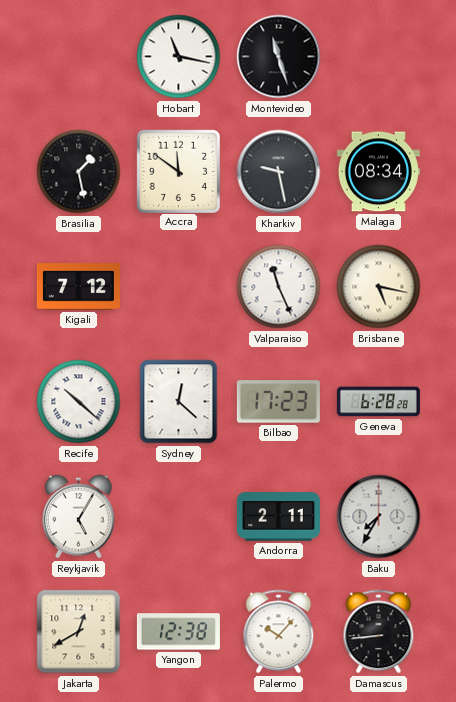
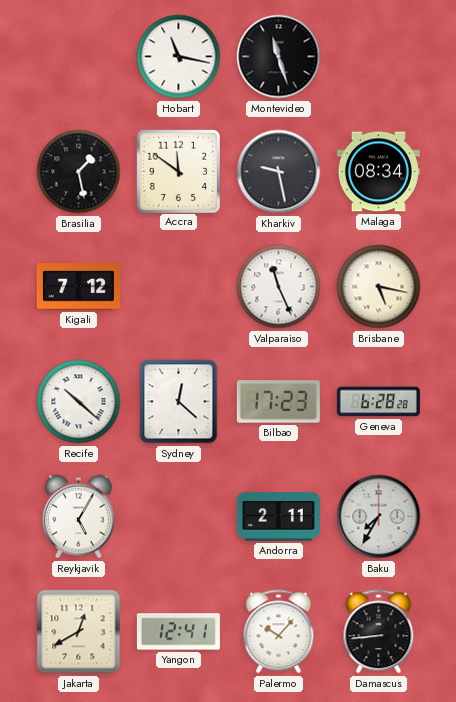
Yangon: 12:38 -> 12:41
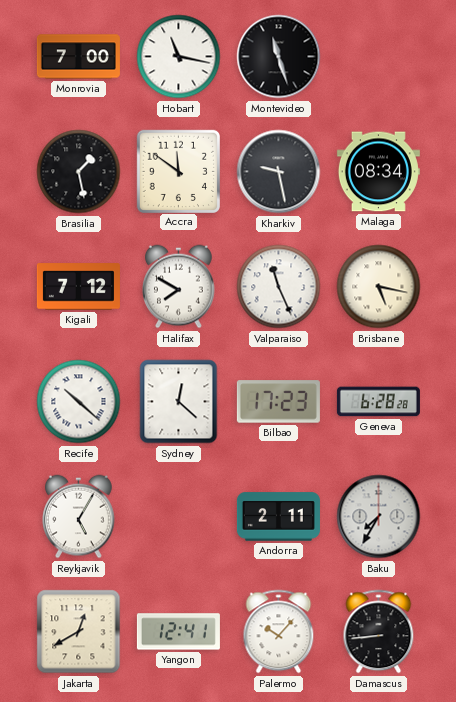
Monrovia: none -> 7:00
Halifax: none -> 7:50
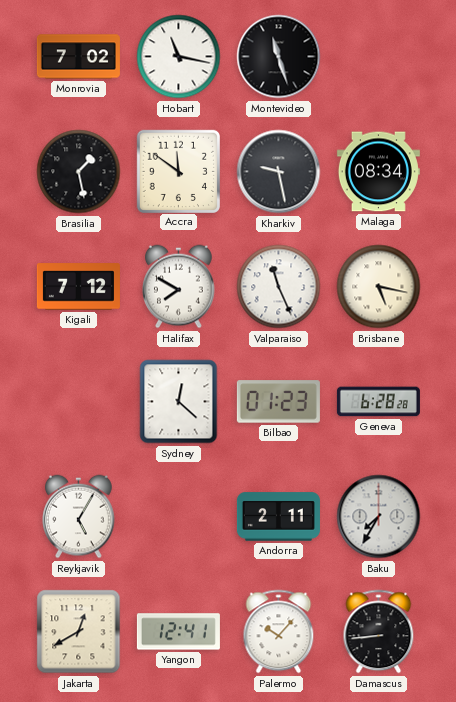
Monrovia: 7:00 -> 7:02
Recife: 10:22 -> none
Bilbao: 17:23 -> 01:23
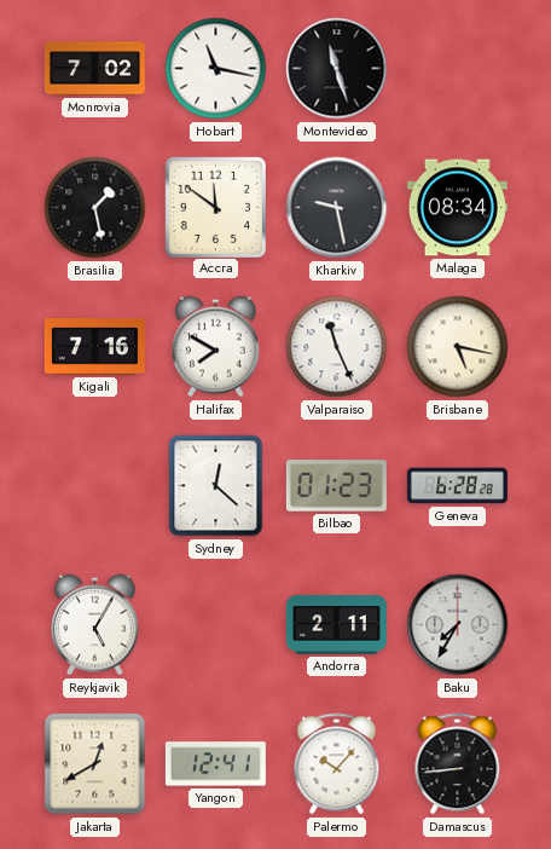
Kigali: 7:12 -> 7:16
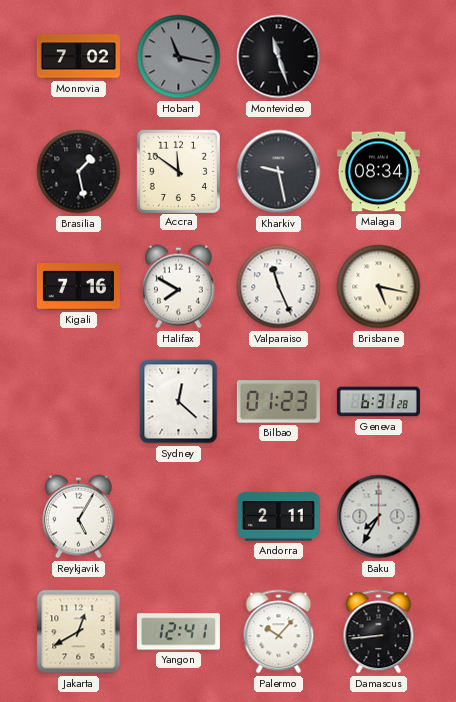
Hobart dial: white -> grey
Geneva: 6:28 -> 6:31
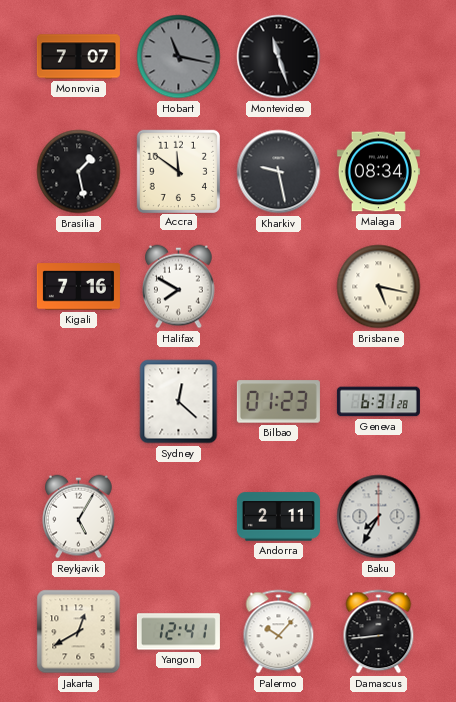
Monrovia: 7:02 -> 7:07
Valparaiso: 11:26 -> none
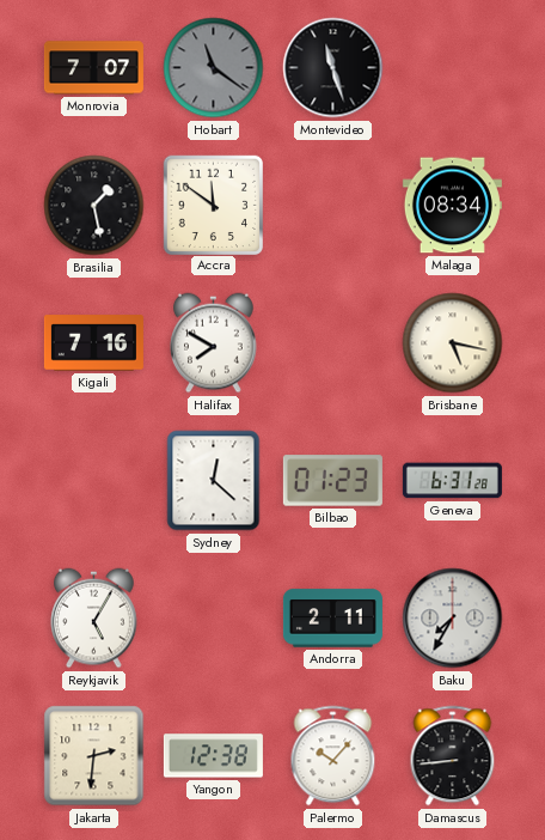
Hobart: 11:17 -> 11:21
Kharkiv: 9:28 -> none
Jakarta: 12:40 -> 2:31
Yangon: 12:41 -> 12:38
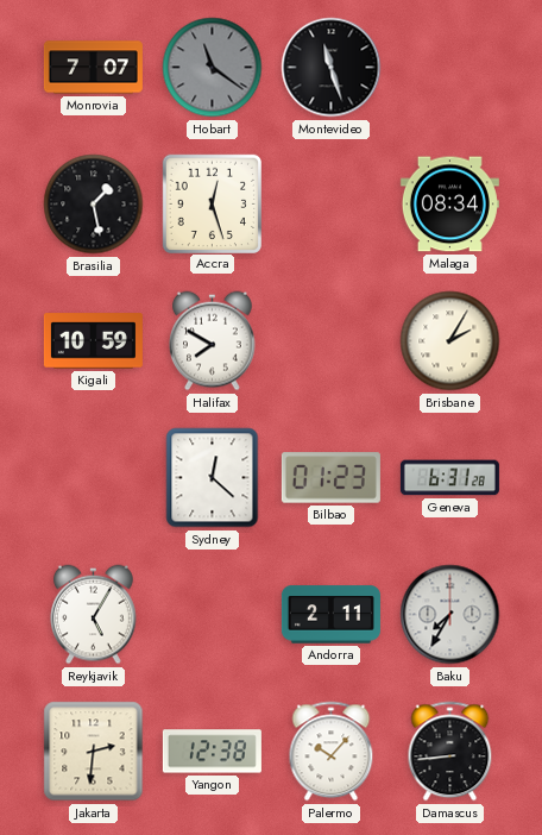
Accra: 11:51 -> 12:27
Kigali: 7:16 -> 10:59
Brisbane: 5:17 -> 2:05
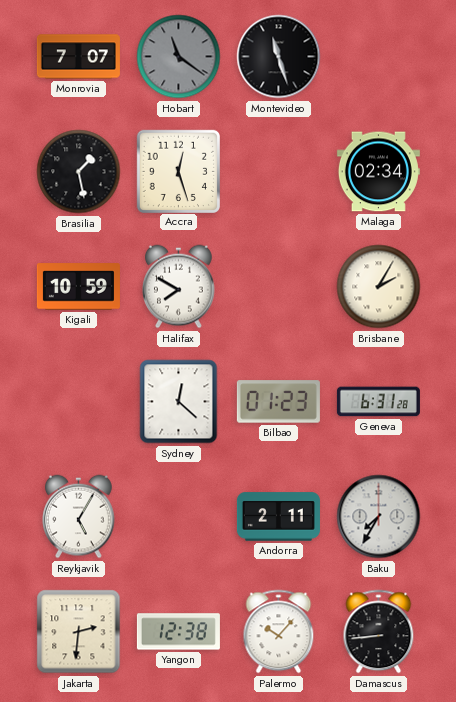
Malaga: 08:34 -> 02:34
